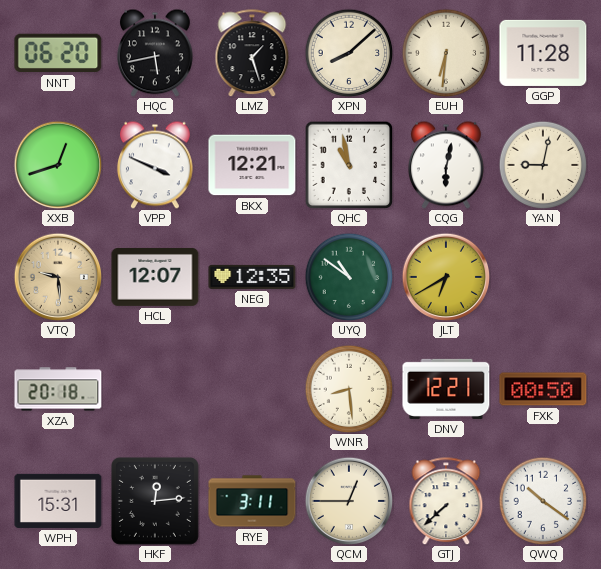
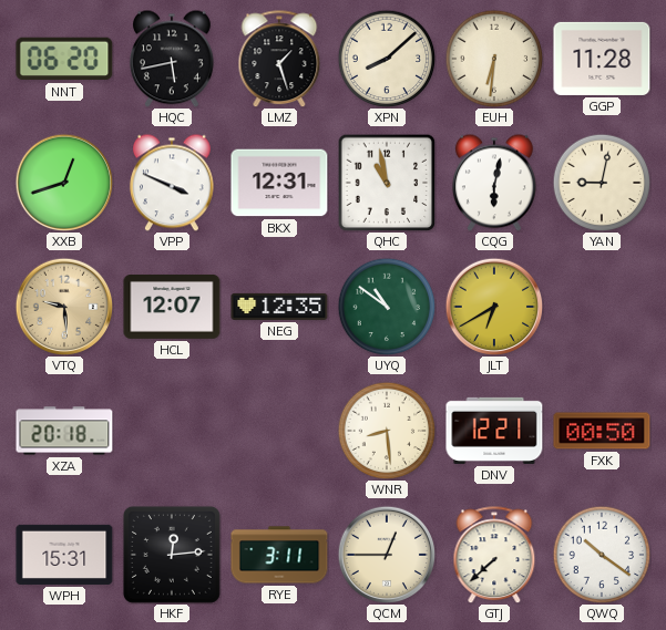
BKX: 12:21 -> 12:31
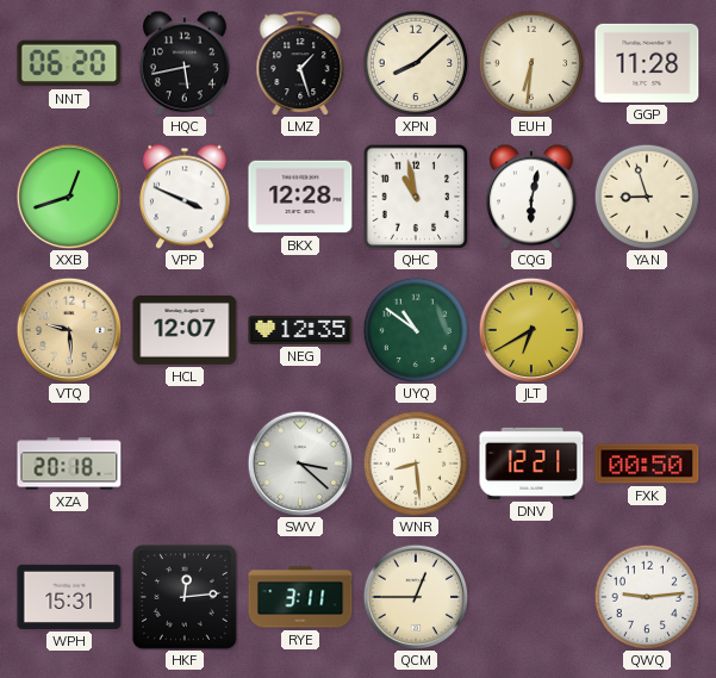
BKX: 12:31 -> 12:28
YAN: 9:02 -> 8:57
SWV: none -> 3:22
GTJ: 7:38 -> none
QWQ: 10:21 -> 9:14
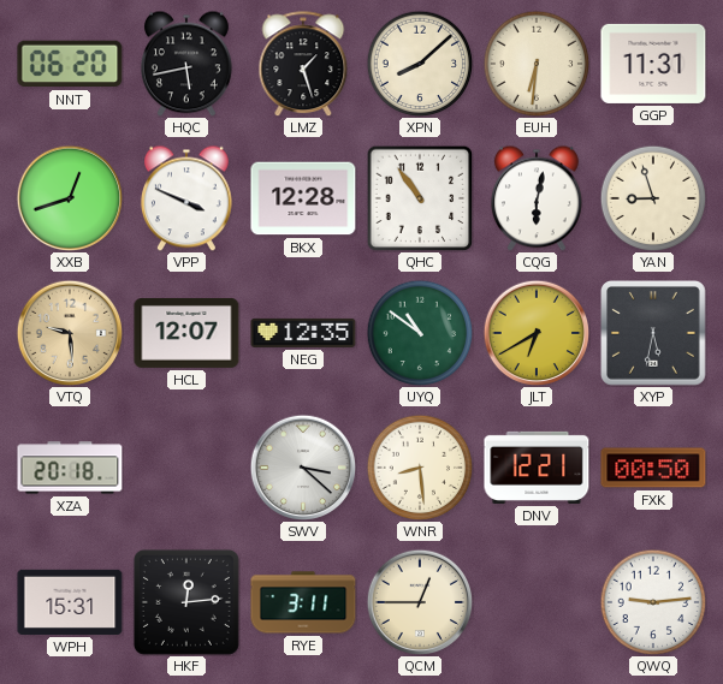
GGP: 11:28 -> 11:31
QHC: 10:58 -> 10:54
XYP: none -> 5:32
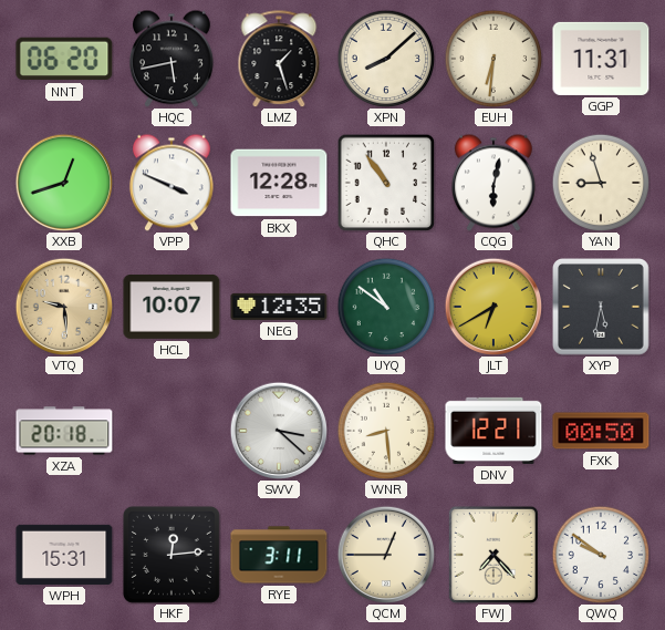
HCL: 12:07 -> 10:07
FWJ: none -> 7:23
QWQ: 9:14 -> 9:51
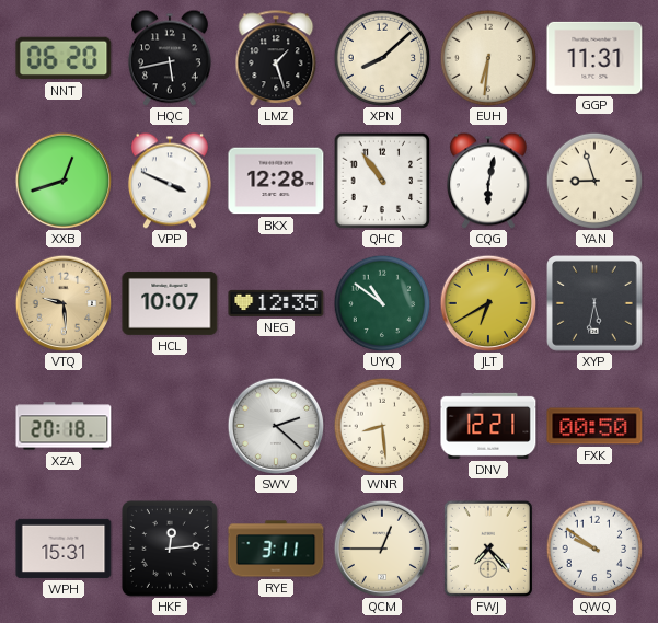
SWV: 3:22 -> 2:22
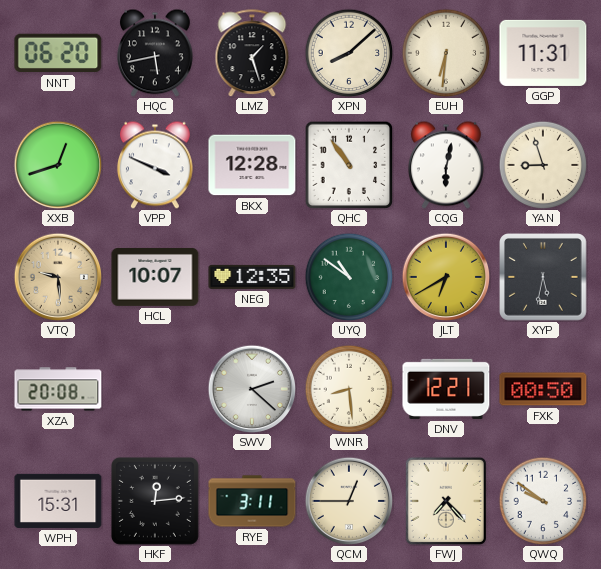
XZA: 20:18 -> 20:08
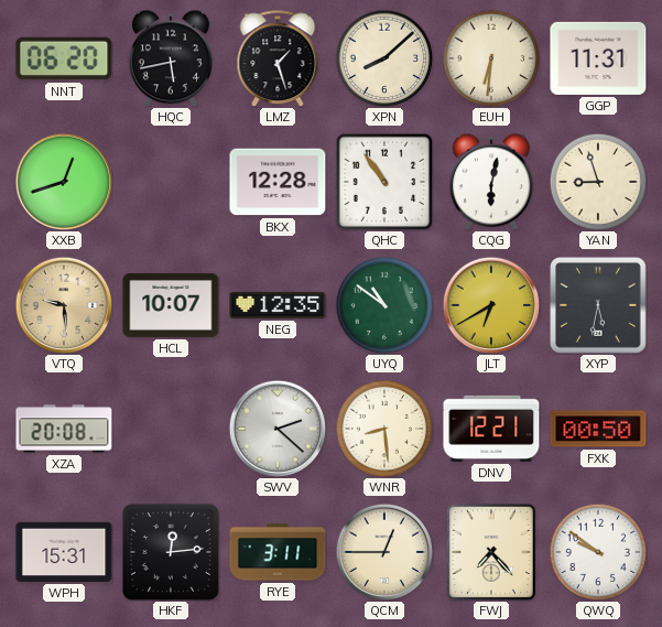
VPP: 3:49 -> none
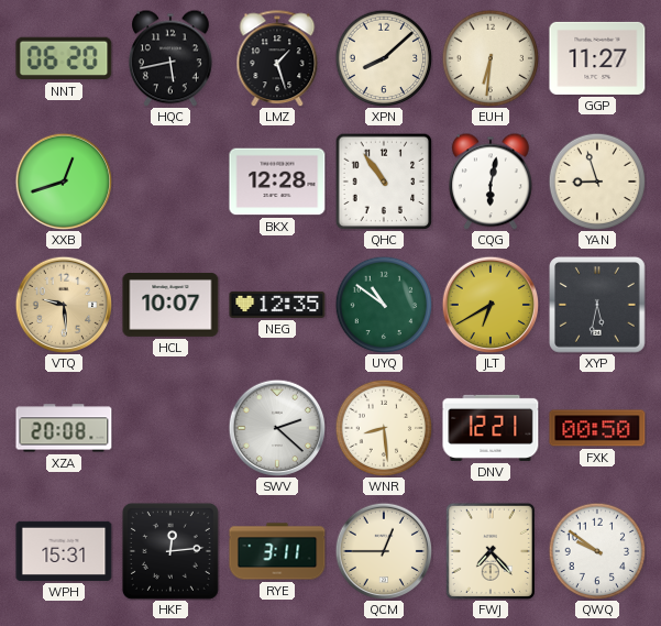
GGP: 11:31 -> 11:27
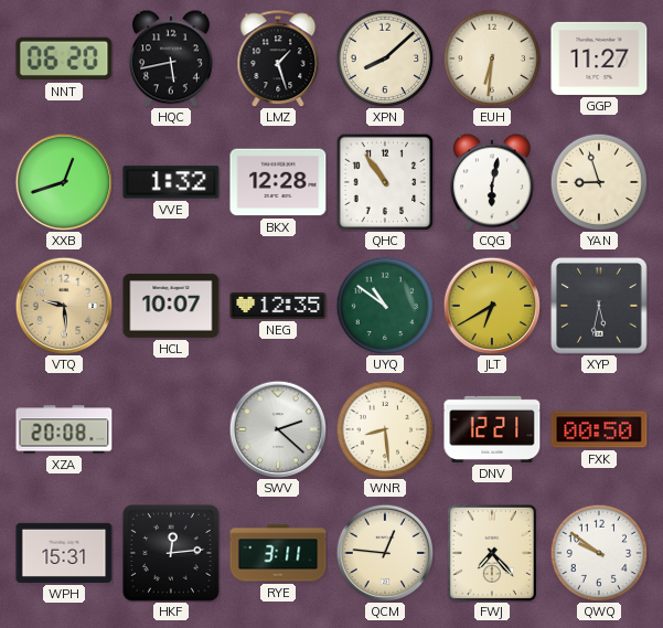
VVE: none -> 1:32
QCM: 12:45 -> 12:46
